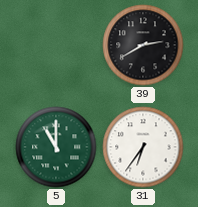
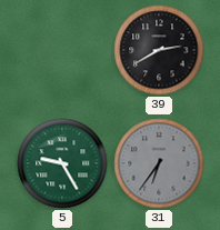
5: 11:00 -> 9:25
31 dial: white -> grey
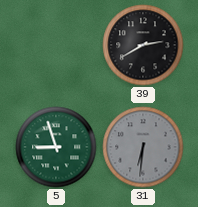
5: 9:25 -> 8:57
31: 6:36 -> 6:31
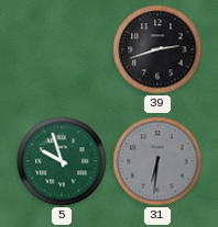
39: 2:40 -> 2:42
5: 8:57 -> 9:57
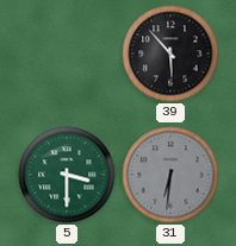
39: 2:42 -> 5:53
5: 9:57 -> 3:30
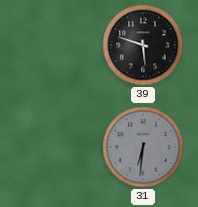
39: 5:53 -> 5:48
5: 3:30 -> none
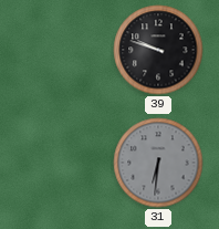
39: 5:48 -> 9:48
